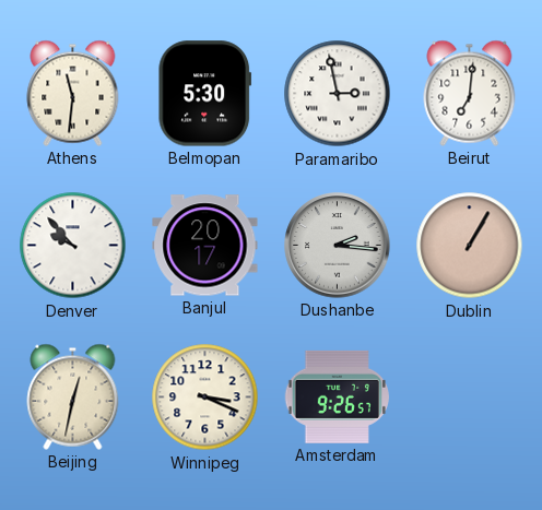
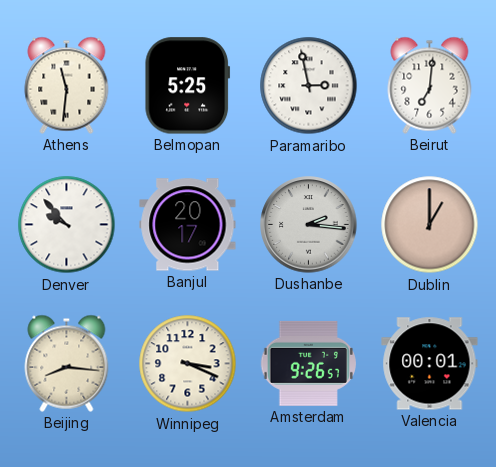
Belmopan: 5:30 -> 5:25
Dublin: 1:05 -> 1:00
Beijing: 12:32 -> 8:16
Valencia: none -> 00:01
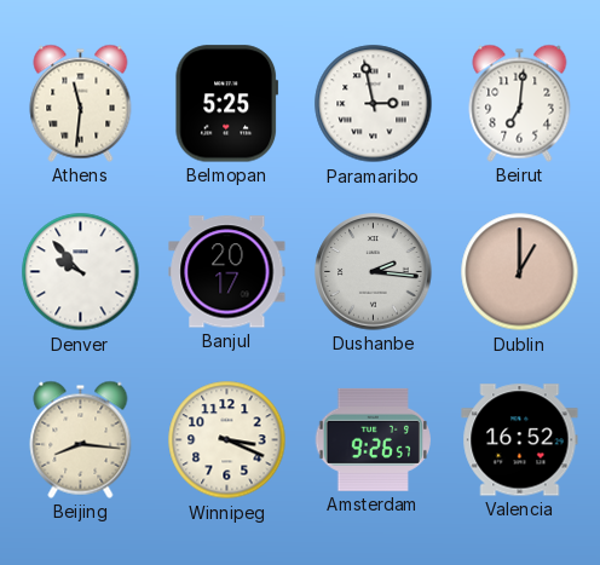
Valencia: 00:01 -> 16:52
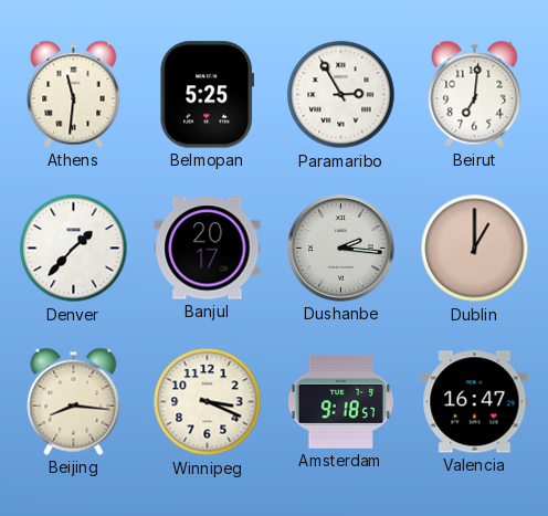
Paramaribo: 2:58 -> 2:55
Denver: 9:53 -> 1:37
Amsterdam: 9:26 -> 9:18
Valencia: 16:52 -> 16:47
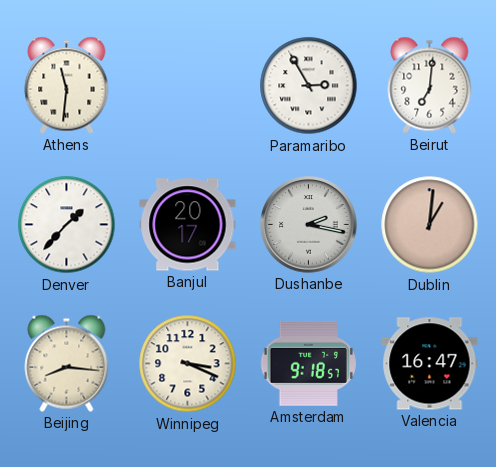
Belmopan: 5:25 -> none
Dushanbe: 2:16 -> 2:17
Dublin: 1:00 -> 1:01
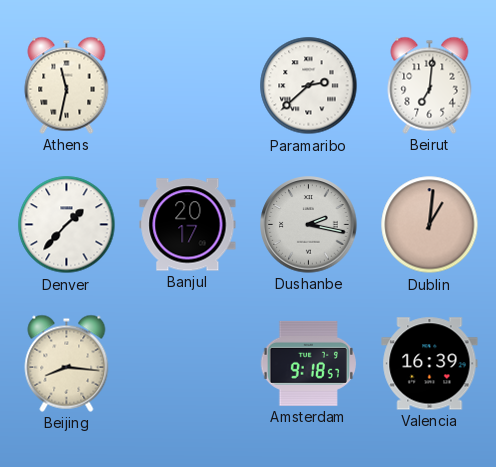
Athens: 11:31 -> 11:32
Paramaribo: 2:55 -> 2:38
Winnipeg: 3:19 -> none
Valencia: 16:47 -> 16:39
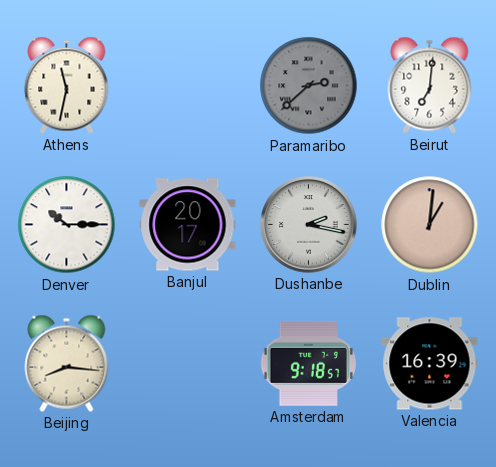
Paramaribo dial: white -> grey
Denver: 1:37 -> 10:15
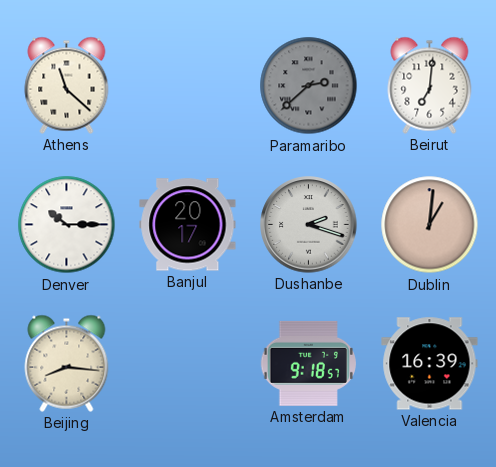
Athens: 11:32 -> 11:22
Dushanbe: 2:17 -> 2:18
